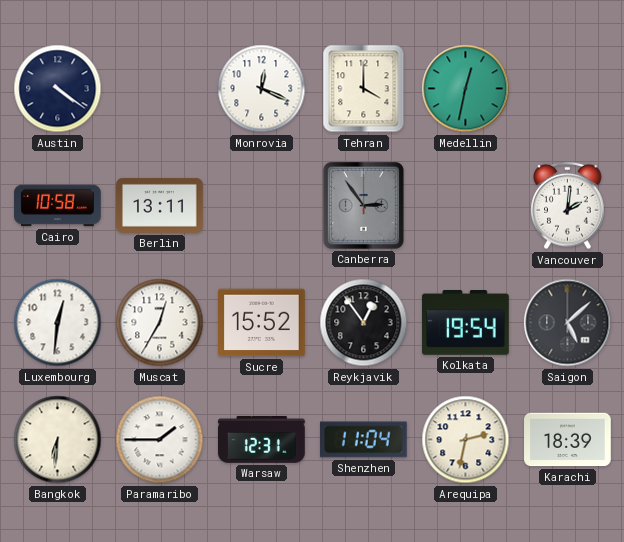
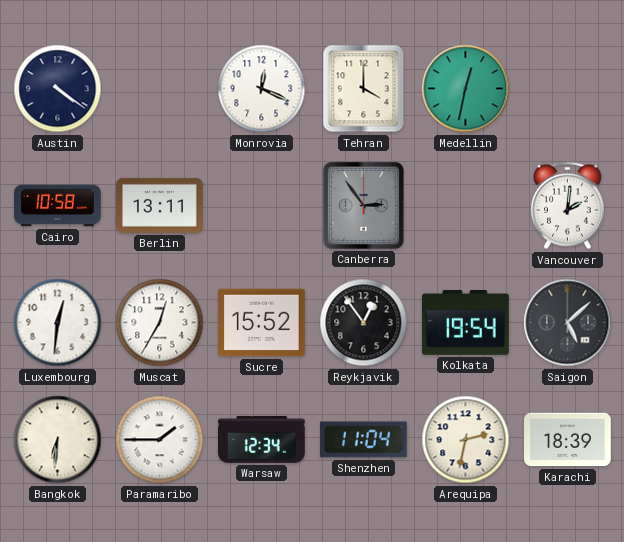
Warsaw: 12:31 -> 12:34
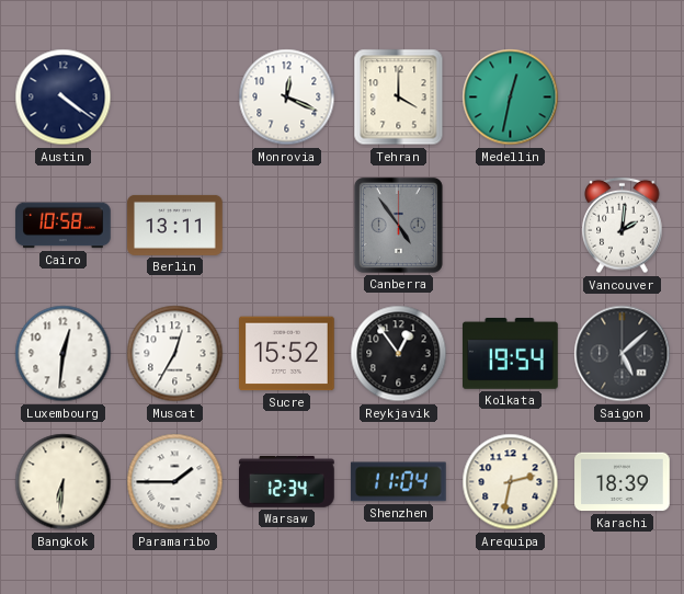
Canberra: 2:54 -> 4:54
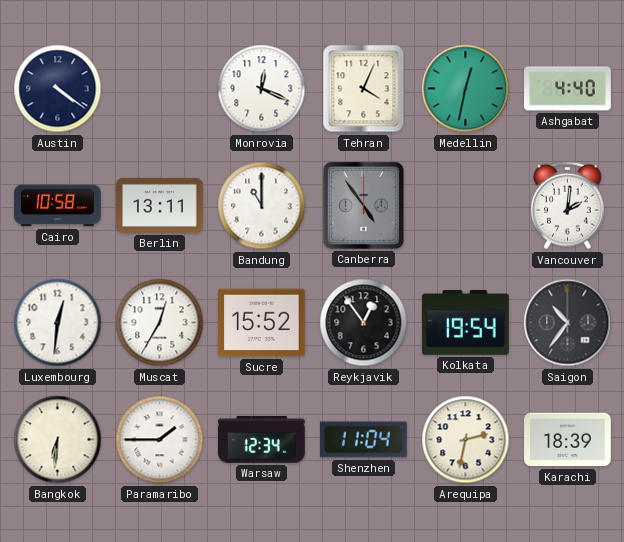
Tehran: 4:00 -> 4:04
Ashgabat: none -> 4:40
Bandung: none -> 11:00
Saigon: 5:08 -> 10:36
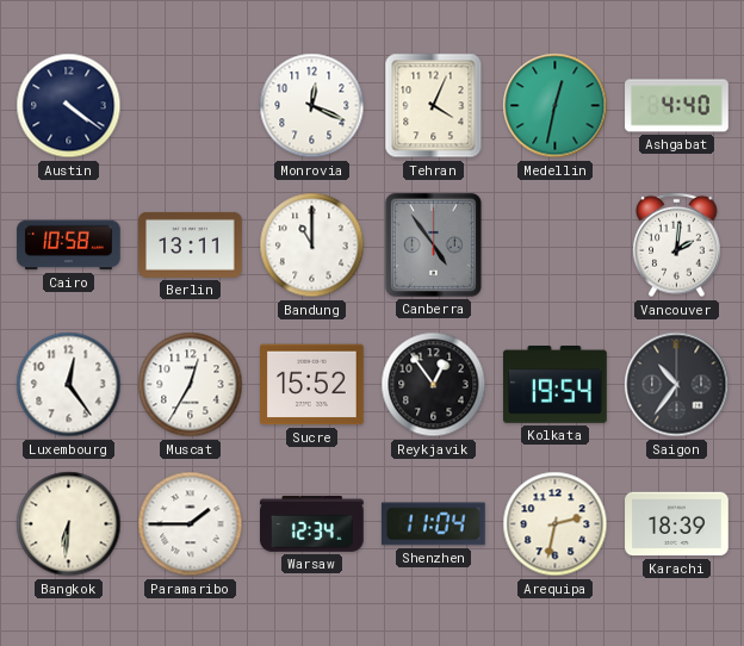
Luxembourg: 12:31 -> 12:24
